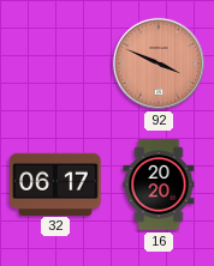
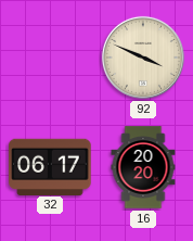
92 dial: salmon -> cream
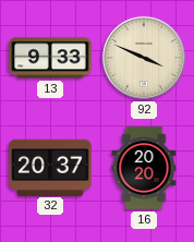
13: none -> 9:33
32: 06:17 -> 20:37
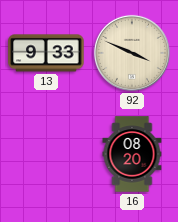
32: 20:37 -> none
16: 20:20 -> 08:20
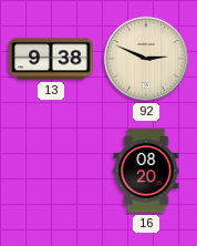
13: 9:33 -> 9:38
92: 3:49 -> 2:49
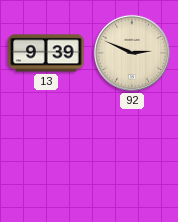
13: 9:38 -> 9:39
16: 08:20 -> none
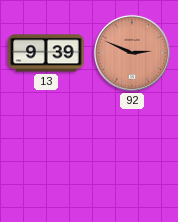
92 dial: cream -> salmon
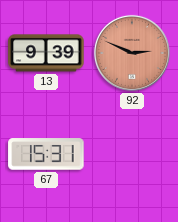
67: none -> 15:31
